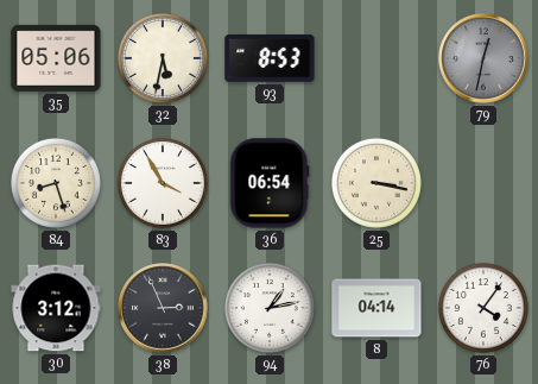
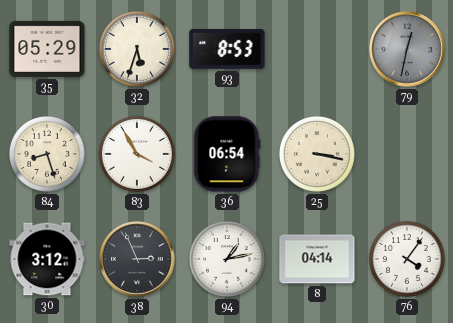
35: 05:06 -> 05:29
32: 5:32 -> 5:33
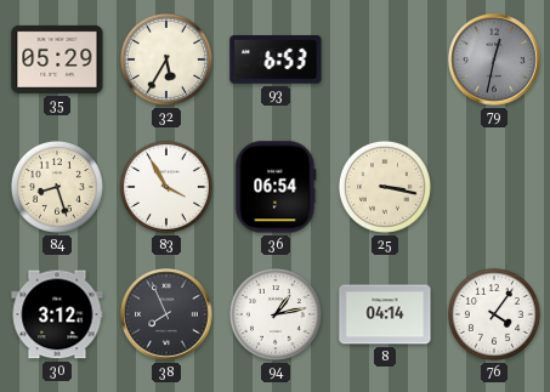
32: 5:33 -> 5:35
93: 8:53 -> 6:53
38: 2:56 -> 7:56
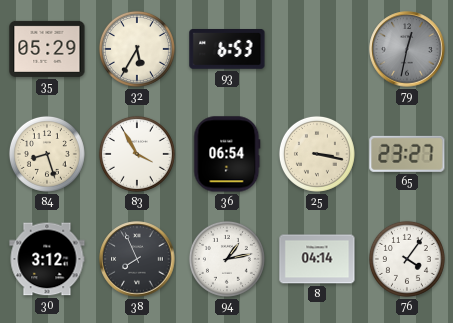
65: none -> 23:27
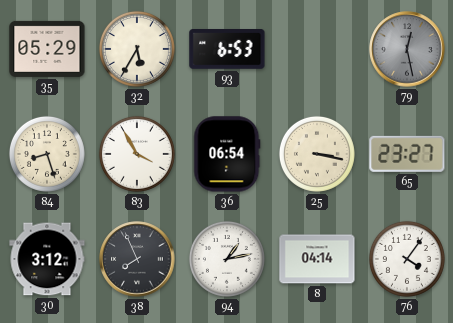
79: 12:32 -> 12:28
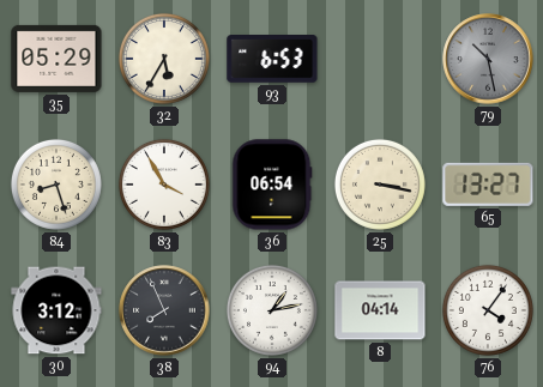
79: 12:28 -> 10:28
65: 23:27 -> 13:27
